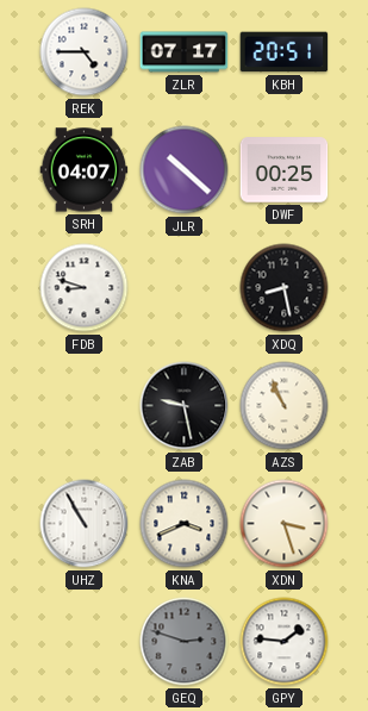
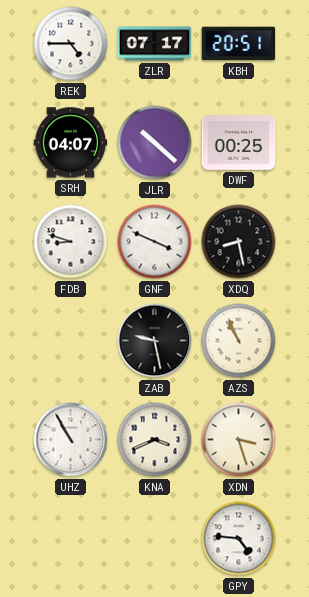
GNF: none -> 3:49
GEQ: 2:48 -> none
GPY: 1:46 -> 4:46
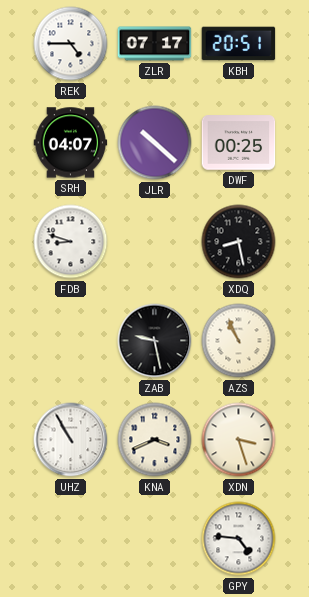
GNF: 3:49 -> none
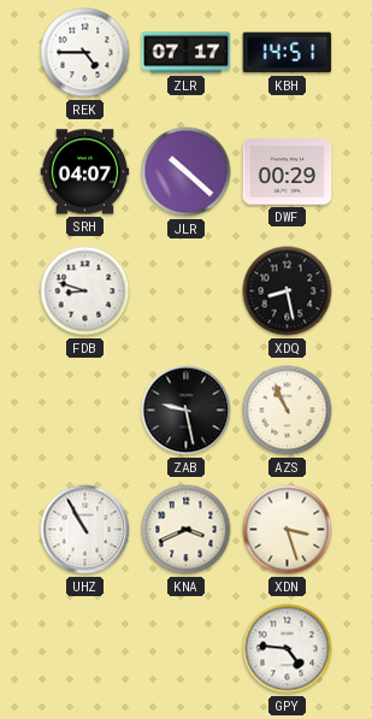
KBH: 20:51 -> 14:51
DWF: 00:25 -> 00:29
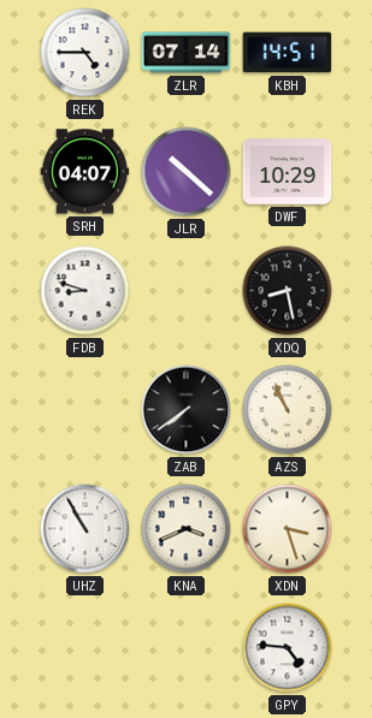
ZLR: 07:17 -> 07:14
DWF: 00:29 -> 10:29
ZAB: 9:28 -> 7:39
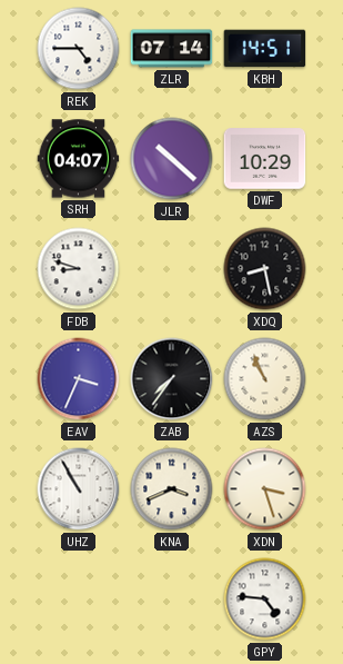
EAV: none -> 3:34
ZAB: 7:39 -> 7:36
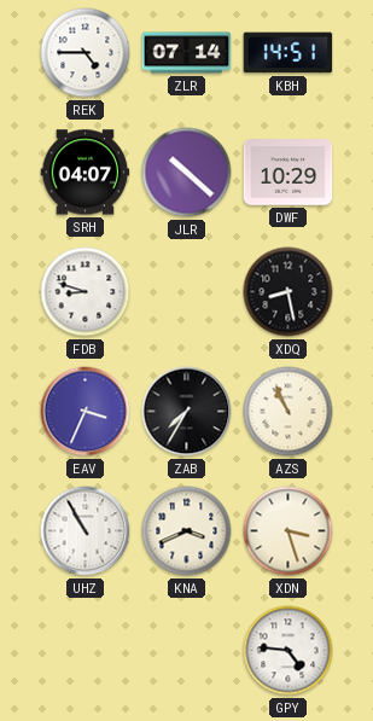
ZAB: 7:36 -> 7:35
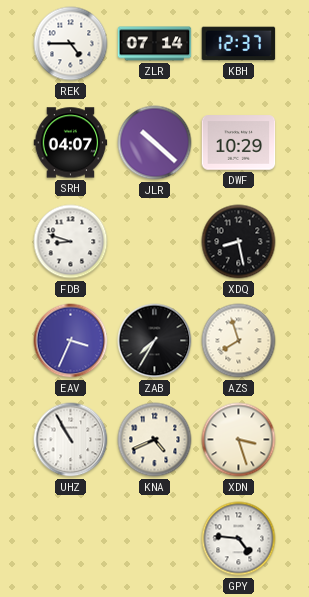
KBH: 14:51 -> 12:37
AZS: 10:56 -> 7:57
KNA: 3:41 -> 4:41
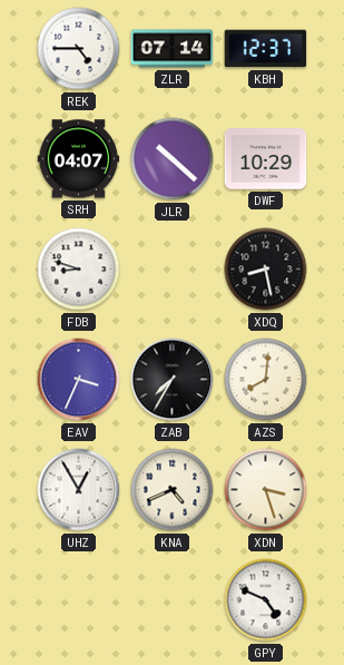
AZS: 7:57 -> 8:01
UHZ: 10:55 -> 12:55
GPY: 4:46 -> 4:49
